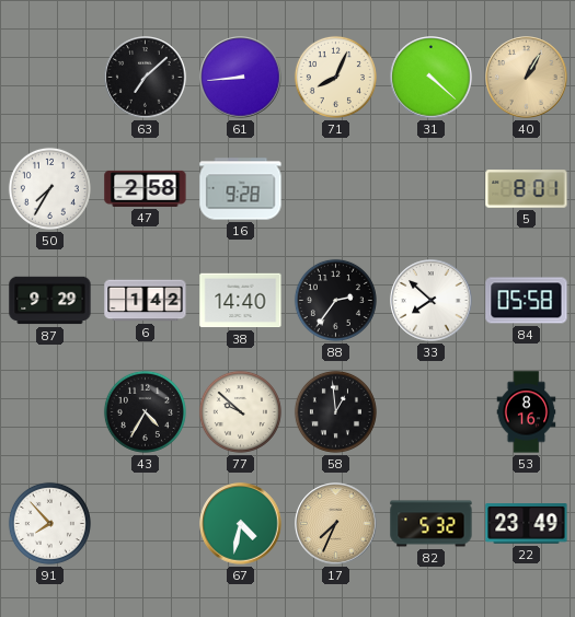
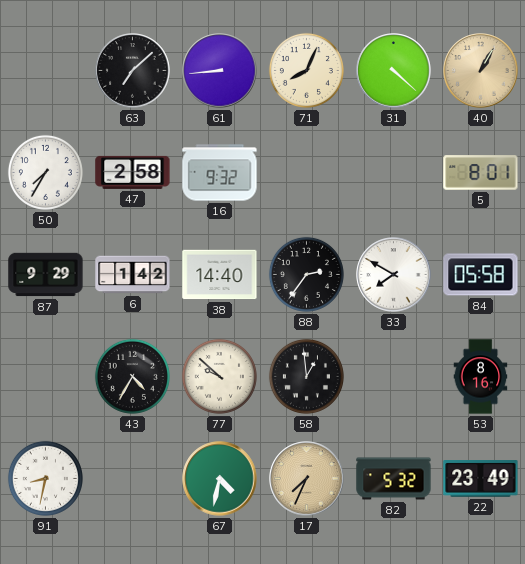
16: 9:28 -> 9:32
33: 7:52 -> 7:50
91: 7:53 -> 8:32
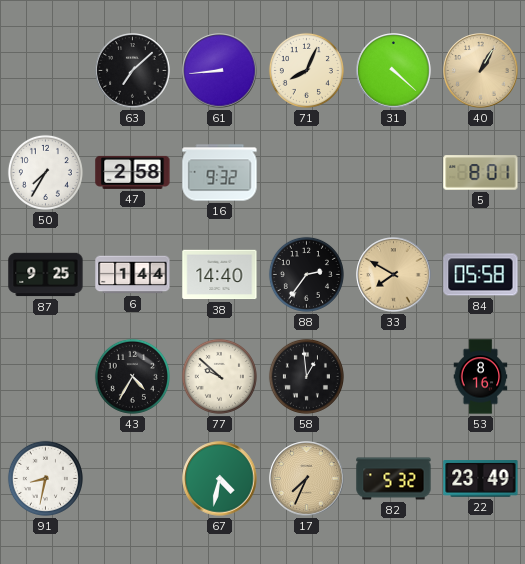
87: 9:29 -> 9:25
6: 1:42 -> 1:44
33 dial: white -> champagne
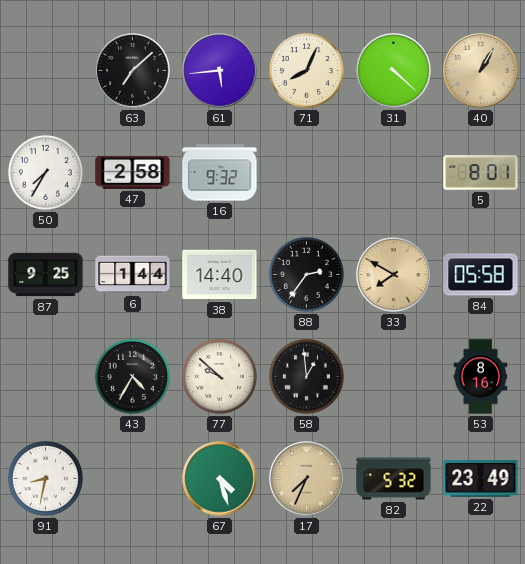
61: 8:44 -> 5:44
67: 4:32 -> 4:27
